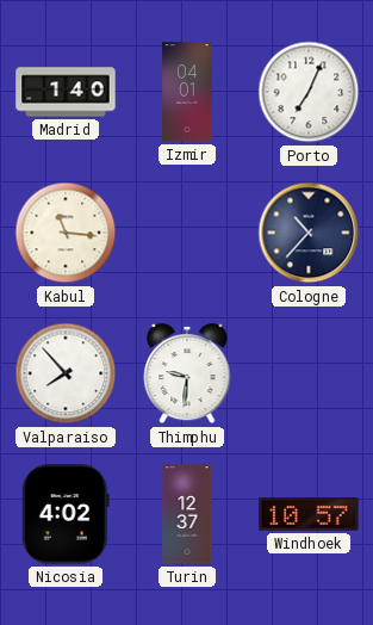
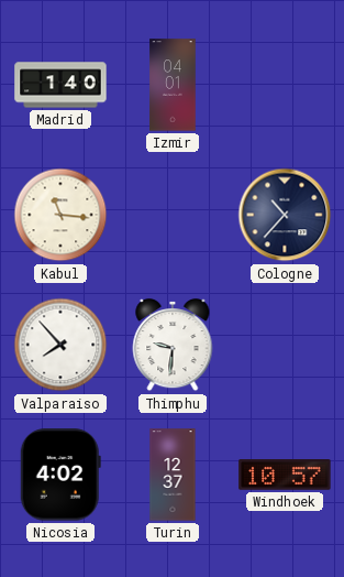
Porto: 7:04 -> none
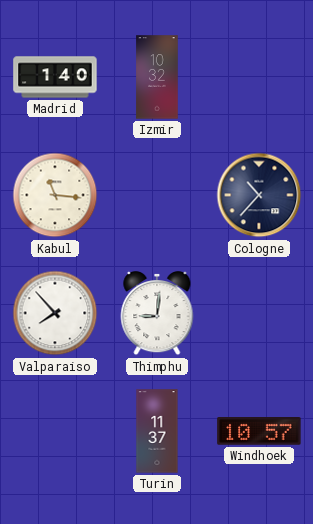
Izmir: 04:01 -> 10:32
Thimphu: 9:31 -> 9:01
Nicosia: 4:02 -> none
Turin: 12:37 -> 11:37
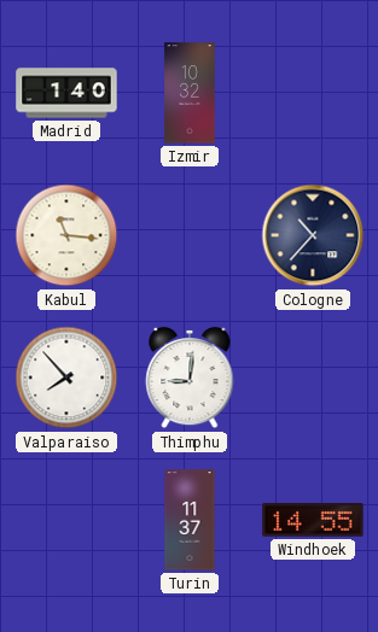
Windhoek: 10:57 -> 14:55
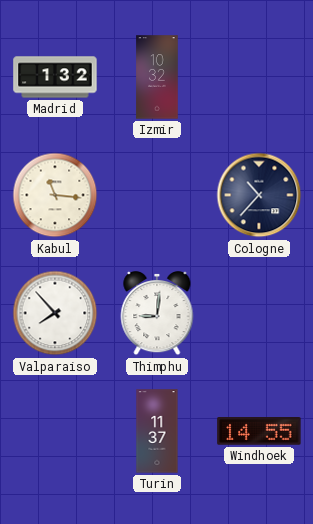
Madrid: 1:40 -> 1:32
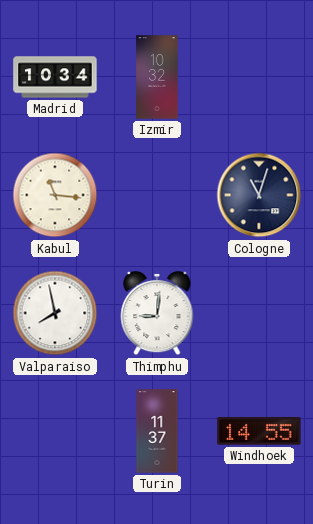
Madrid: 1:32 -> 10:34
Cologne: 10:37 -> 11:03
Valparaiso: 7:53 -> 7:58
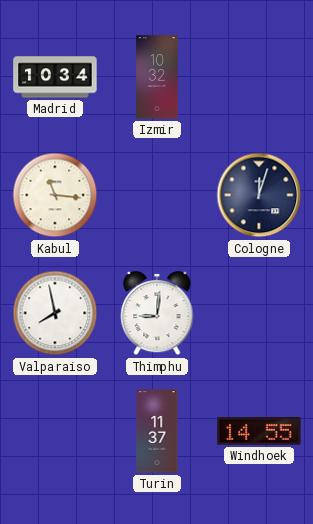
Cologne: 11:03 -> 12:03
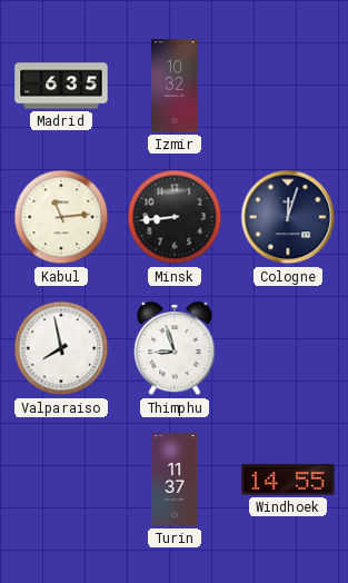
Madrid: 10:34 -> 6:35
Kabul: 11:16 -> 11:14
Minsk: none -> 8:44
Thimphu: 9:01 -> 8:57
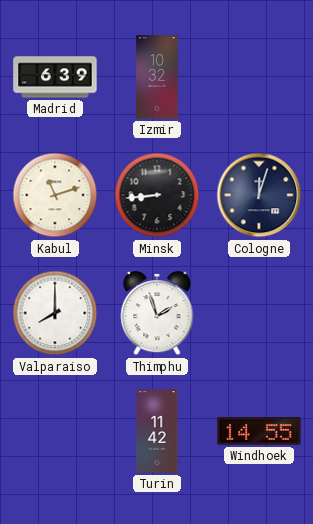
Madrid: 6:35 -> 6:39
Kabul: 11:14 -> 11:12
Valparaiso: 7:58 -> 8:00
Thimphu: 8:57 -> 1:57
Turin: 11:37 -> 11:42
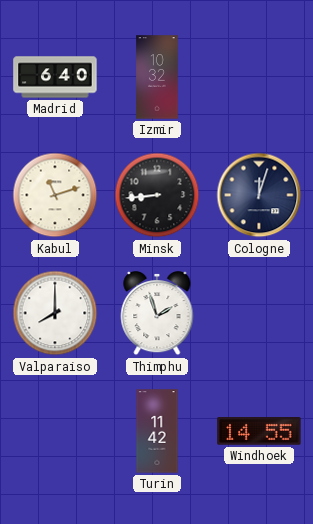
Madrid: 6:39 -> 6:40
